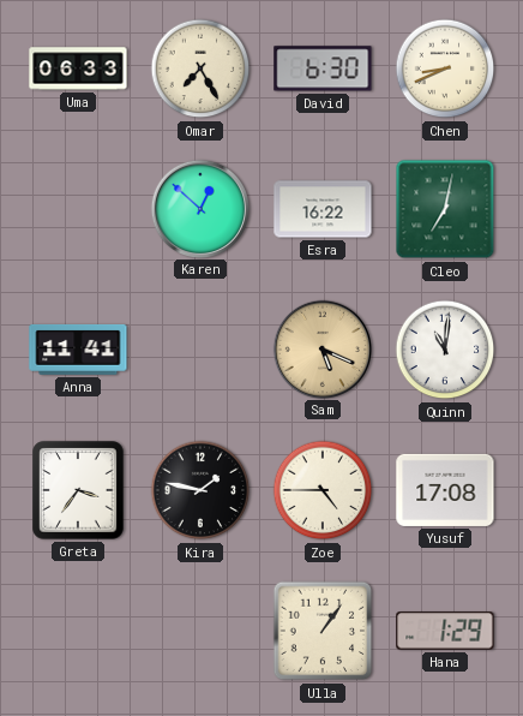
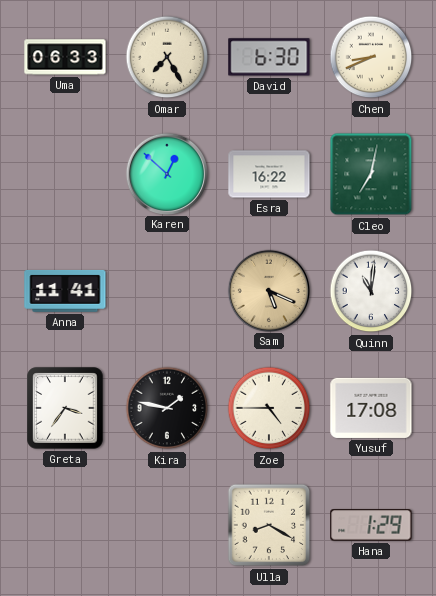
Ulla: 1:06 -> 8:20
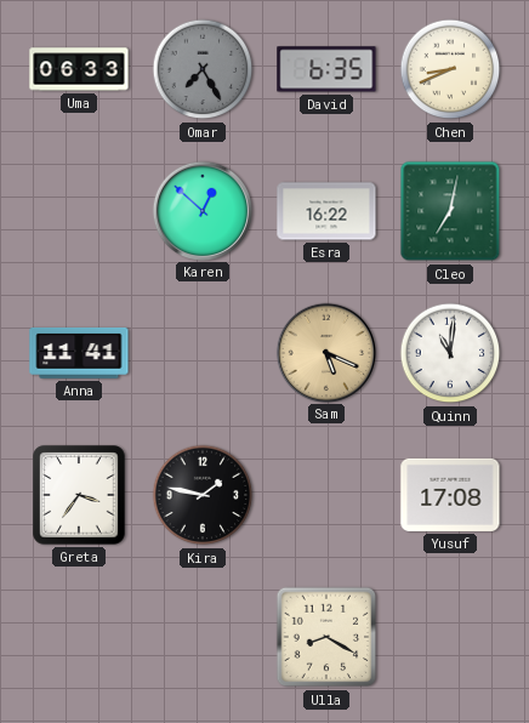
Omar dial: cream -> grey
David: 6:30 -> 6:35
Zoe: 4:45 -> none
Hana: 1:29 -> none
